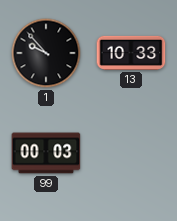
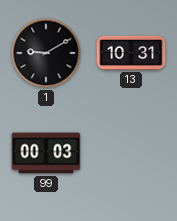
1: 9:53 -> 9:10
13: 10:33 -> 10:31
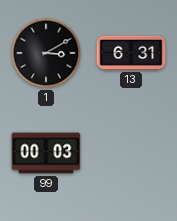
1: 9:10 -> 3:10
13: 10:31 -> 6:31
